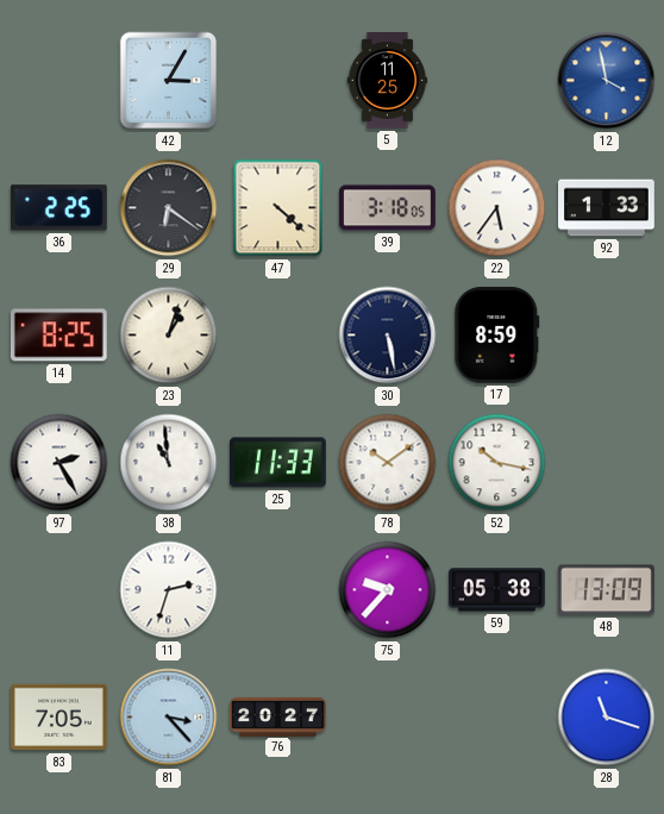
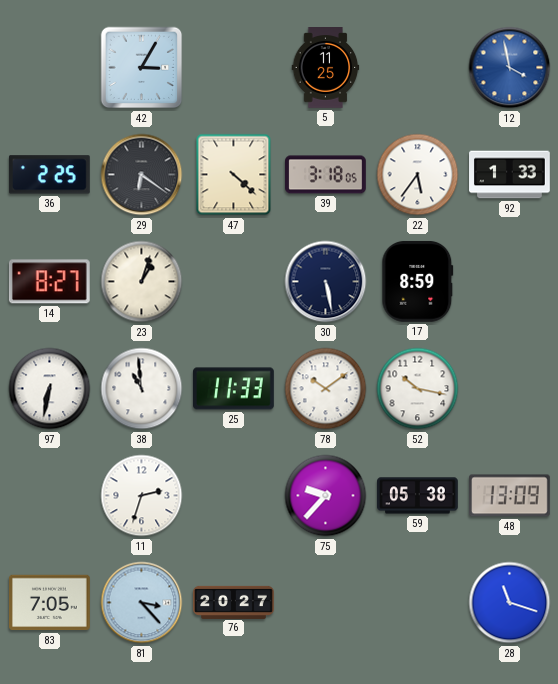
14: 8:25 -> 8:27
97: 2:25 -> 6:32
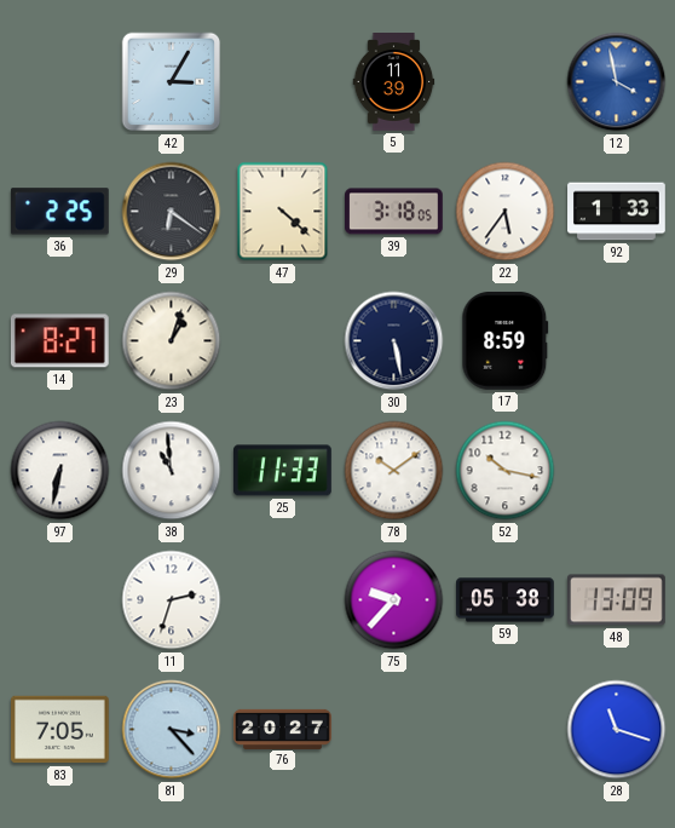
5: 11:25 -> 11:39
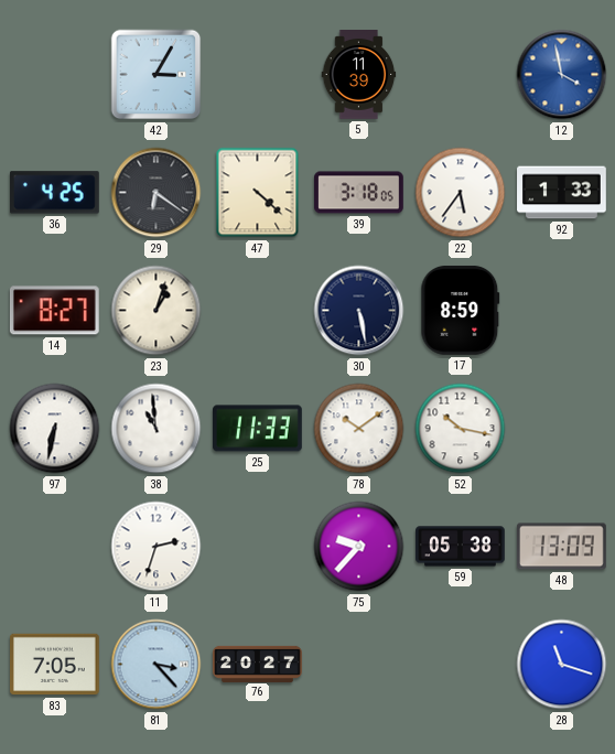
36: 2:25 -> 4:25
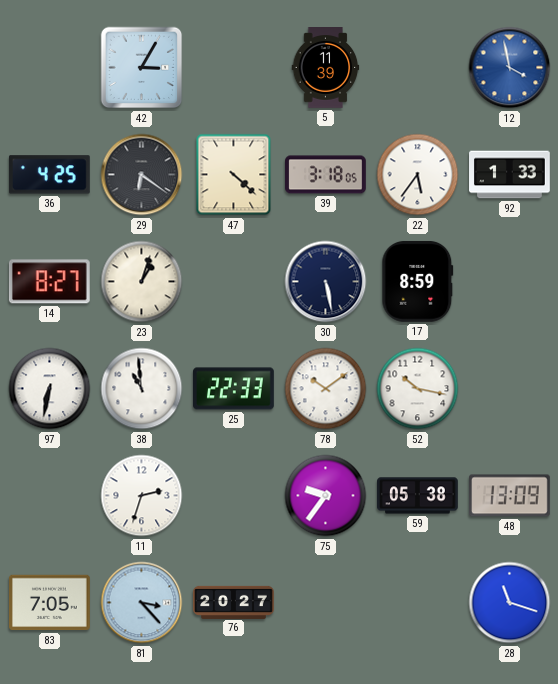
25: 11:33 -> 22:33
75: 9:37 -> 9:36
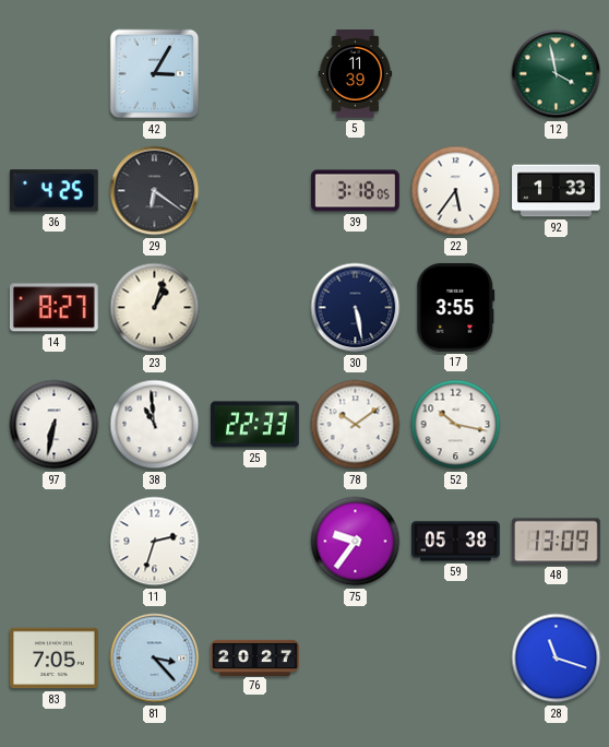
12 dial: blue -> green
47: 4:22 -> none
17: 8:59 -> 3:55
